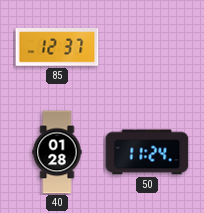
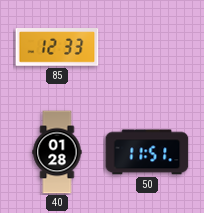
85: 12:37 -> 12:33
50: 11:24 -> 11:51
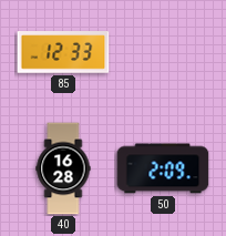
40: 01:28 -> 16:28
50: 11:51 -> 2:09
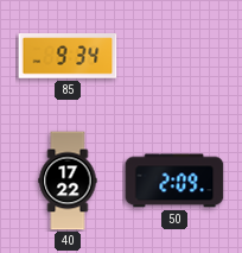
85: 12:33 -> 9:34
40: 16:28 -> 17:22
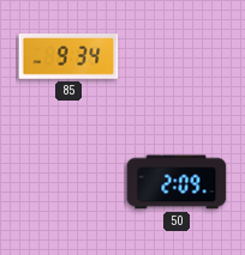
40: 17:22 -> none
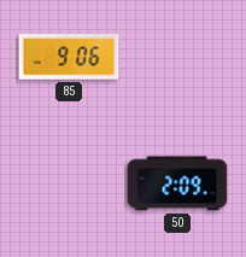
85: 9:34 -> 9:06
